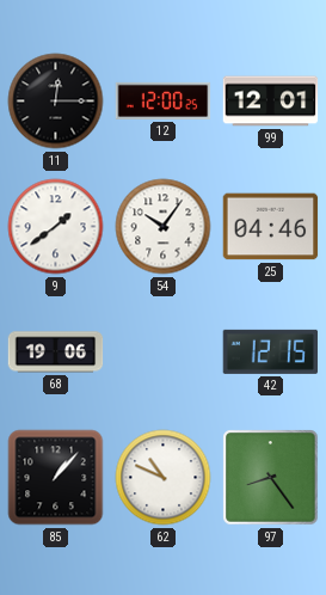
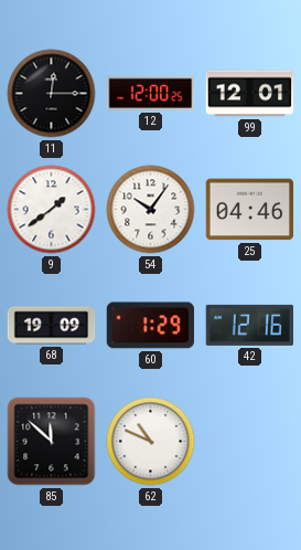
68: 19:06 -> 19:09
60: none -> 1:29
42: 12:15 -> 12:16
85: 1:07 -> 11:52
97: 8:24 -> none
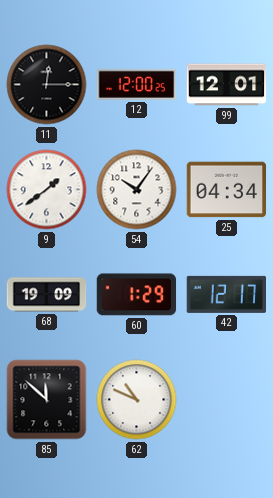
25: 04:46 -> 04:34
42: 12:16 -> 12:17
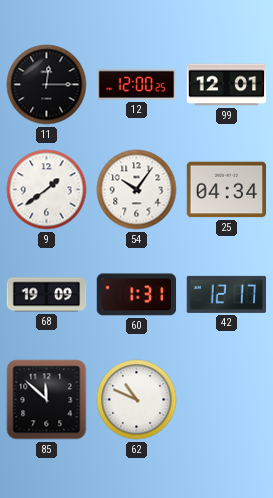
60: 1:29 -> 1:31
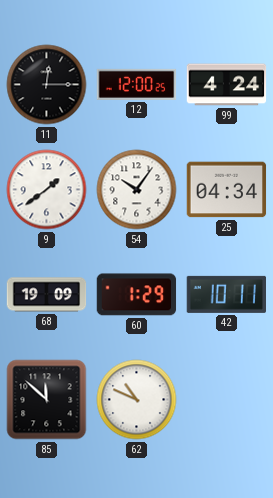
99: 12:01 -> 4:24
60: 1:31 -> 1:29
42: 12:17 -> 10:11
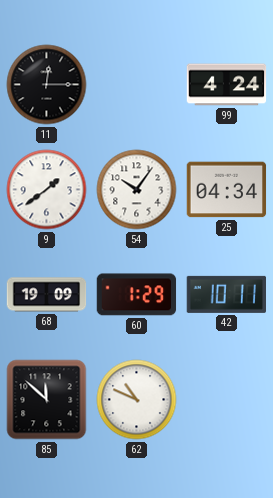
12: 12:00 -> none
